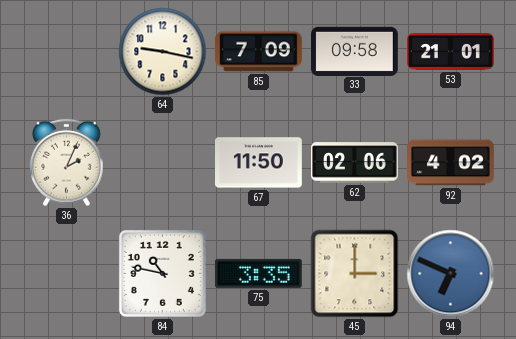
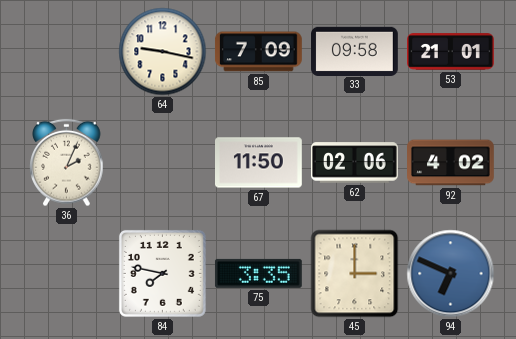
84: 10:47 -> 7:47
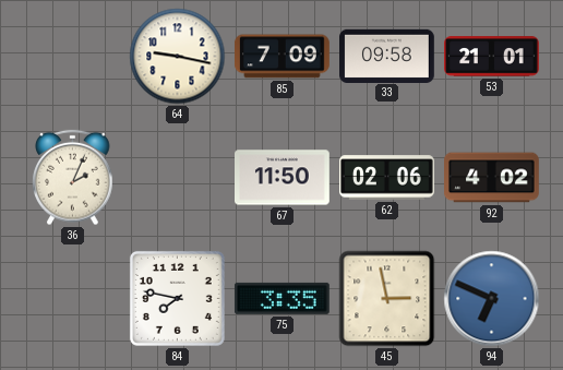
45: 3:00 -> 2:58
